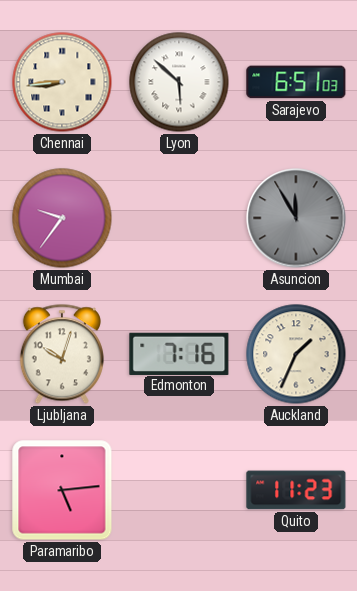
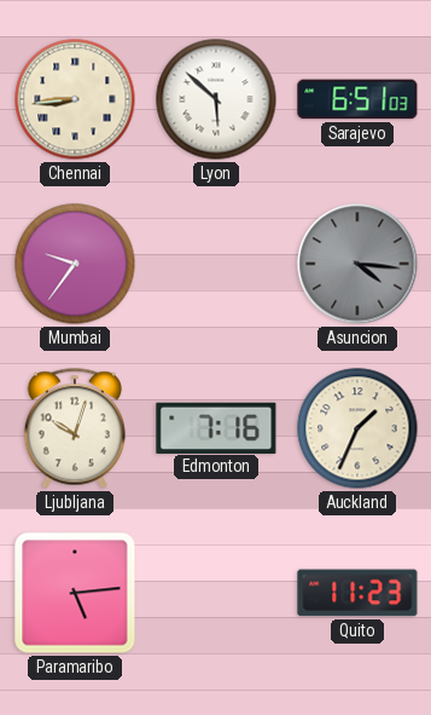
Asuncion: 11:55 -> 4:16
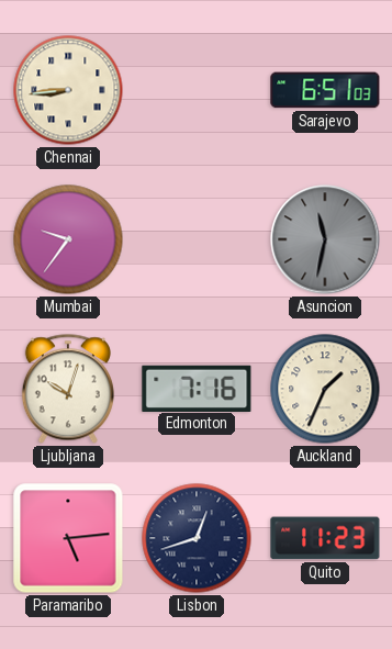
Lyon: 5:52 -> none
Asuncion: 4:16 -> 11:32
Lisbon: none -> 12:42
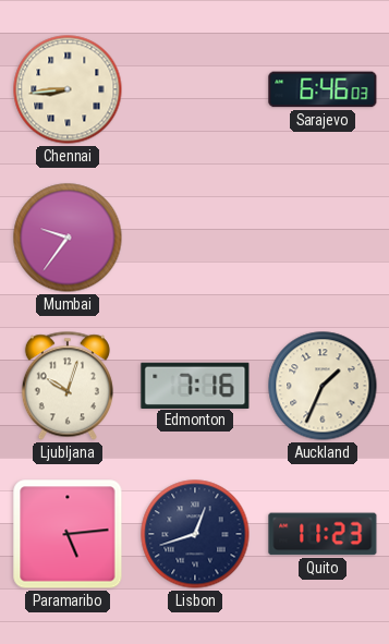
Sarajevo: 6:51 -> 6:46
Asuncion: 11:32 -> none
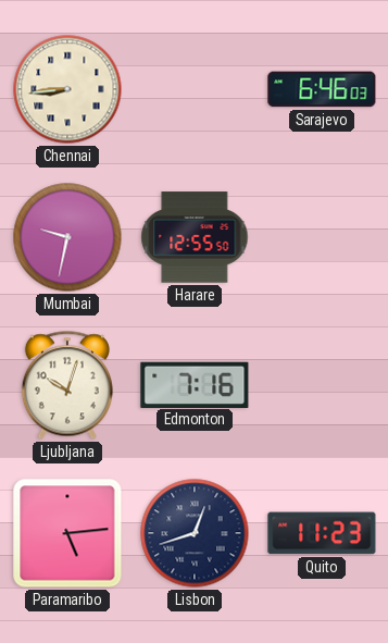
Mumbai: 9:36 -> 9:32
Harare: none -> 12:55
Auckland: 1:34 -> none
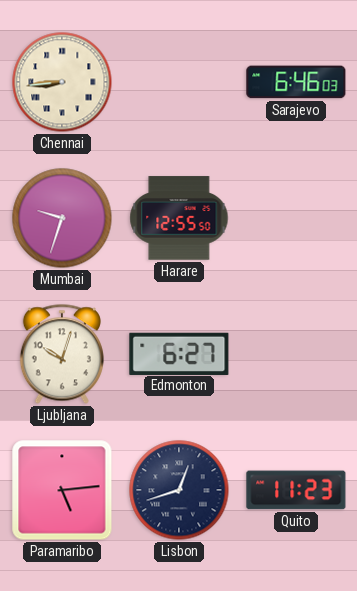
Mumbai: 9:32 -> 9:33
Edmonton: 7:16 -> 6:27
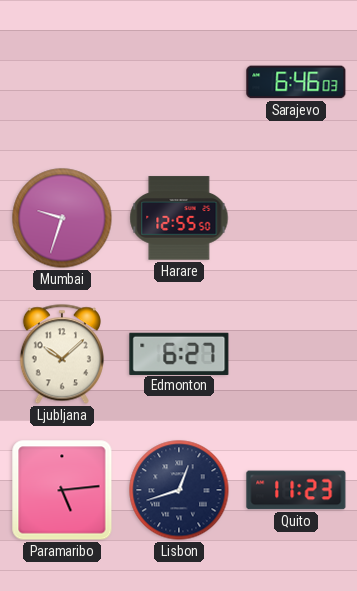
Chennai: 8:44 -> none
Ljubljana: 10:03 -> 10:08
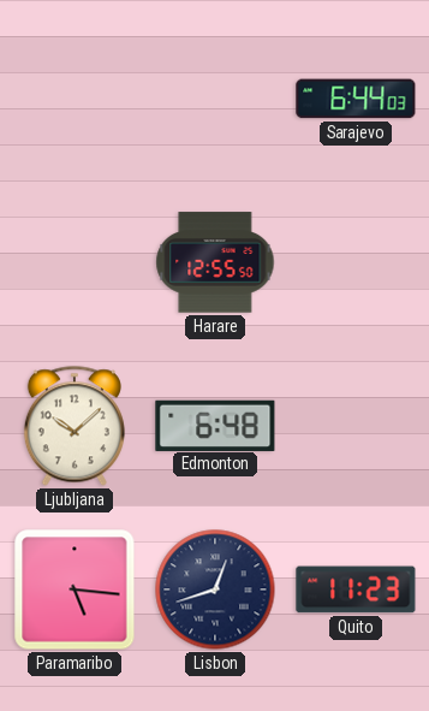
Sarajevo: 6:46 -> 6:44
Mumbai: 9:33 -> none
Edmonton: 6:27 -> 6:48
Paramaribo: 5:14 -> 5:16
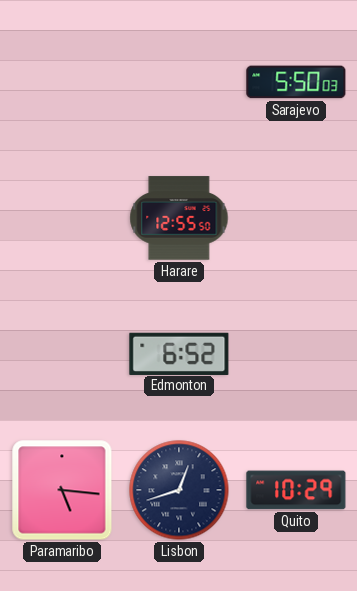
Sarajevo: 6:44 -> 5:50
Ljubljana: 10:08 -> none
Edmonton: 6:48 -> 6:52
Quito: 11:23 -> 10:29
